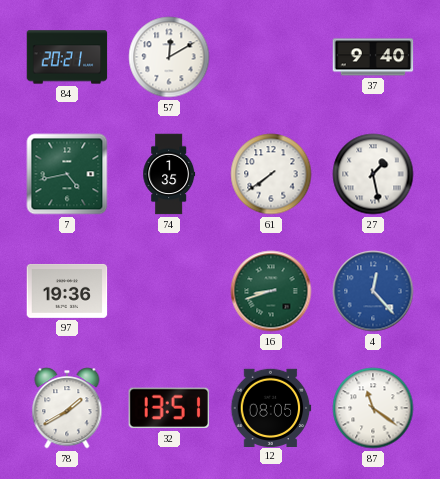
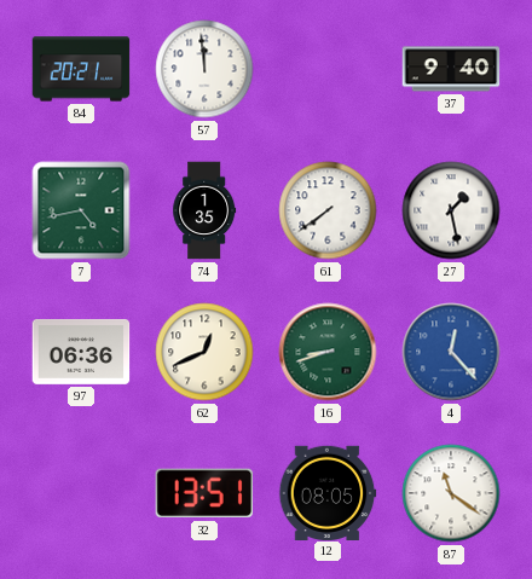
57: 12:10 -> 11:59
97: 19:36 -> 06:36
62: none -> 12:41
78: 1:40 -> none
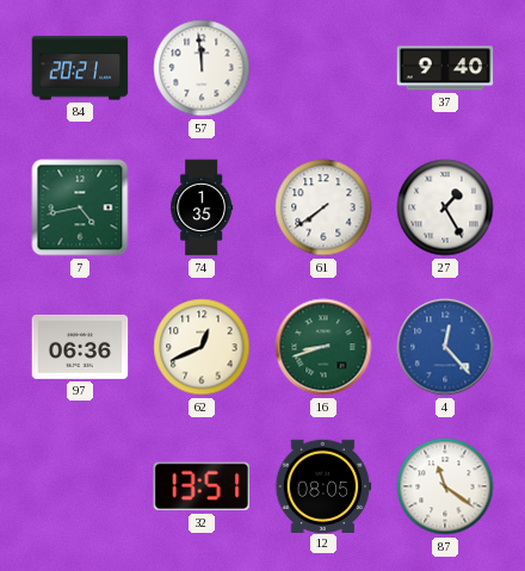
27: 1:28 -> 1:25
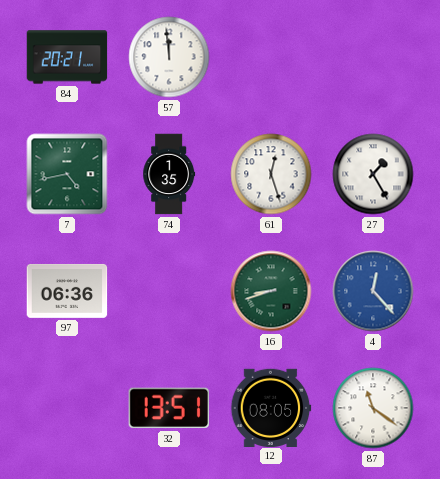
37: 9:40 -> none
61: 7:39 -> 12:27
62: 12:41 -> none
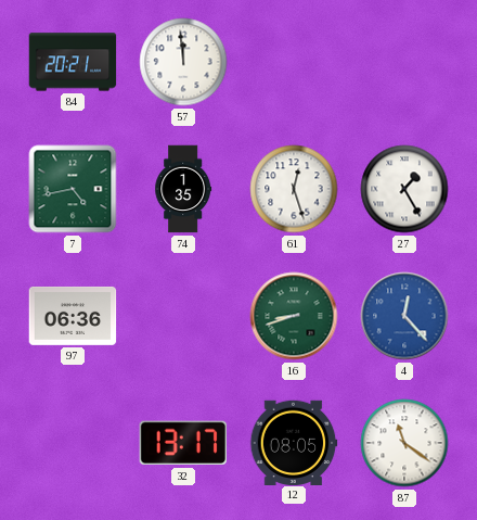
32: 13:51 -> 13:17
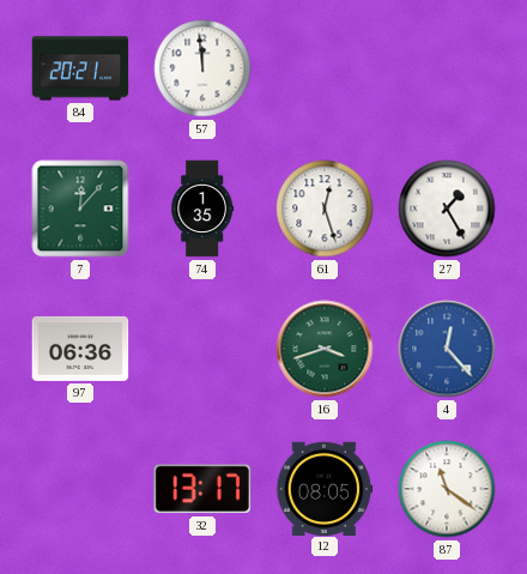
7: 4:43 -> 12:07
16: 8:42 -> 3:42
